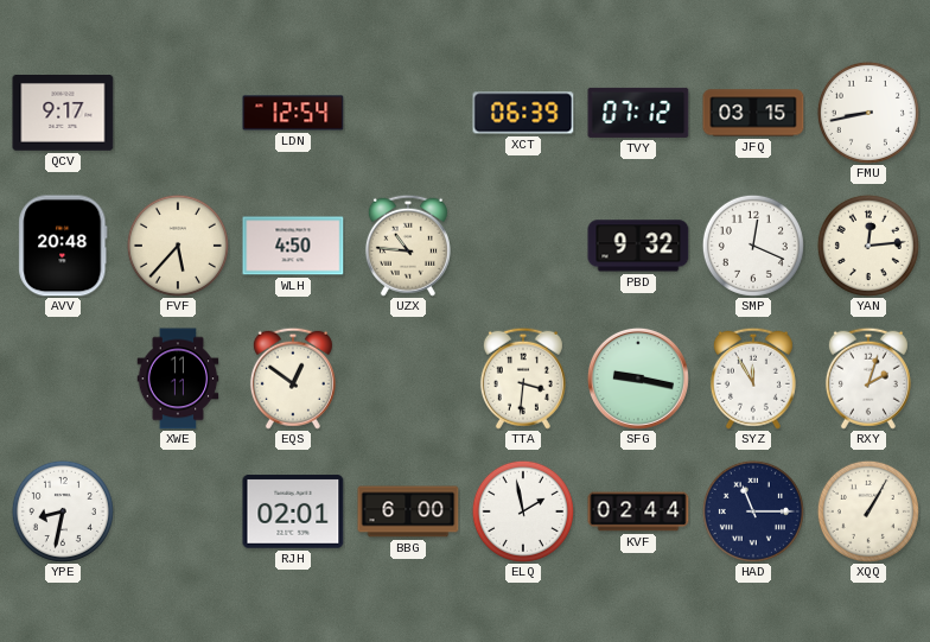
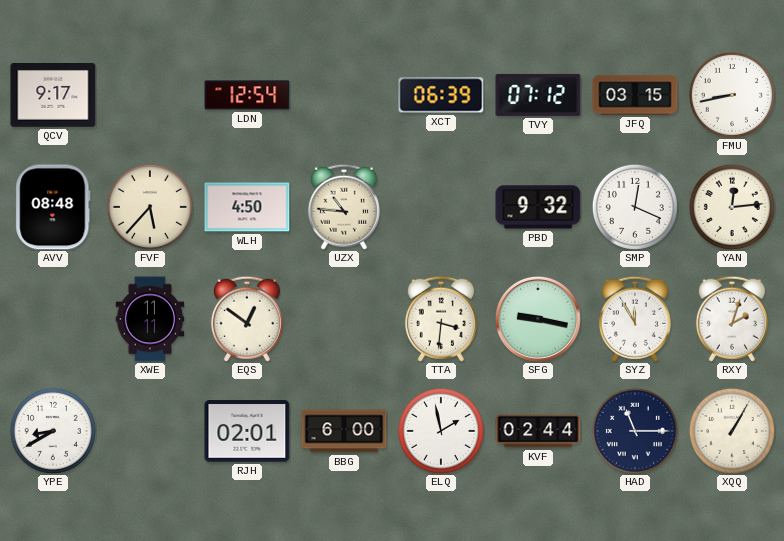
AVV: 20:48 -> 08:48
YPE: 8:32 -> 8:40
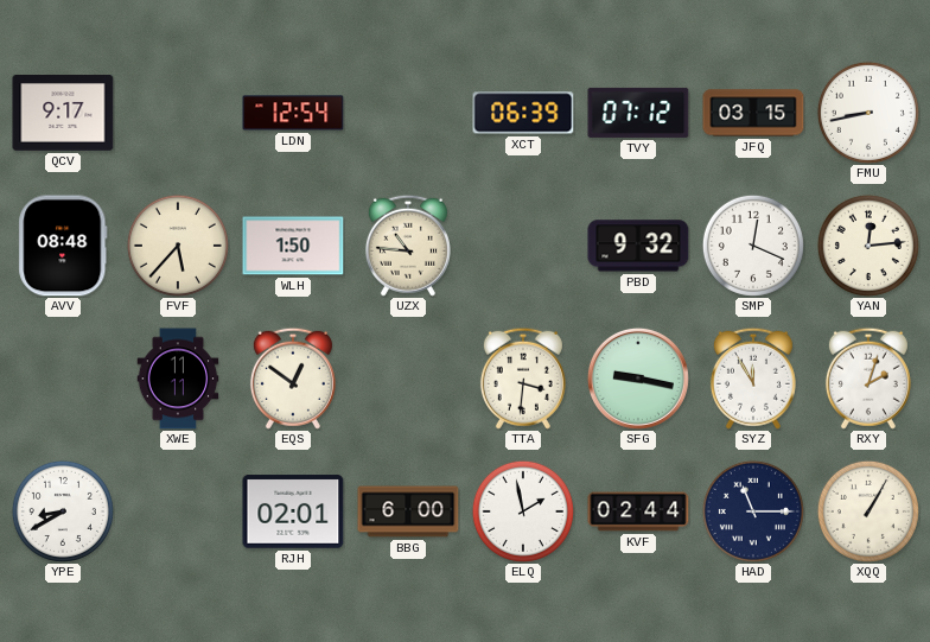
WLH: 4:50 -> 1:50
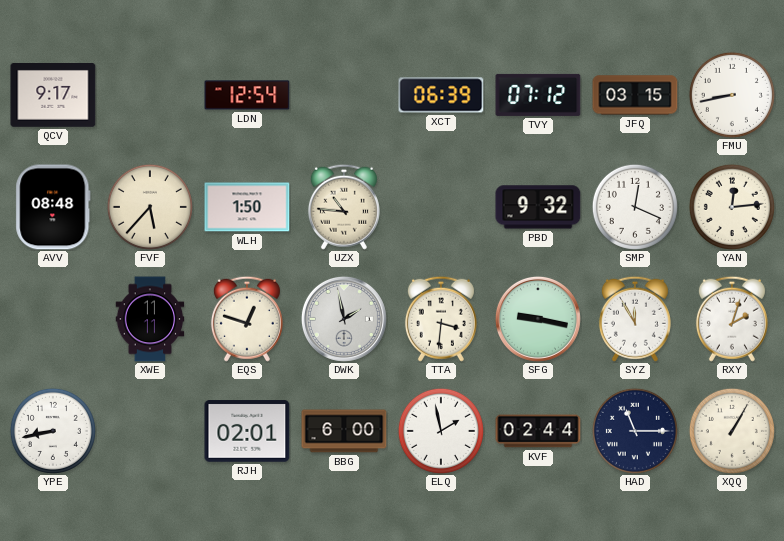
EQS: 12:51 -> 12:48
DWK: none -> 1:58
YPE: 8:40 -> 8:43
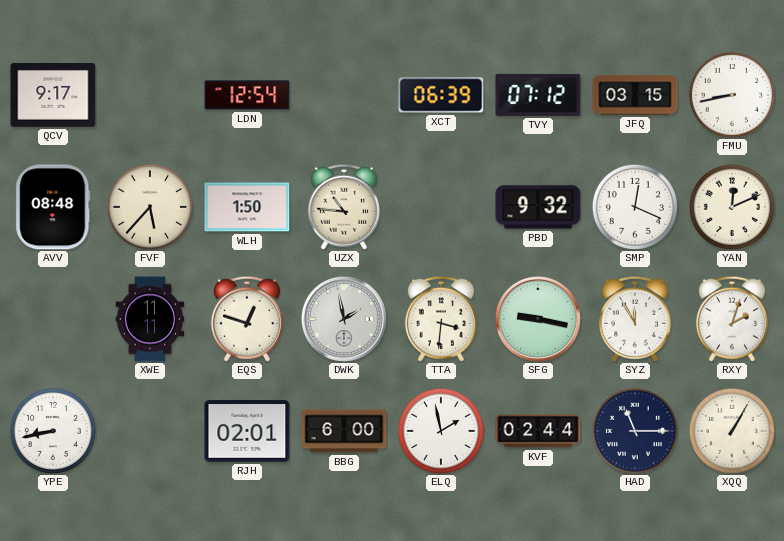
YAN: 12:14 -> 12:11
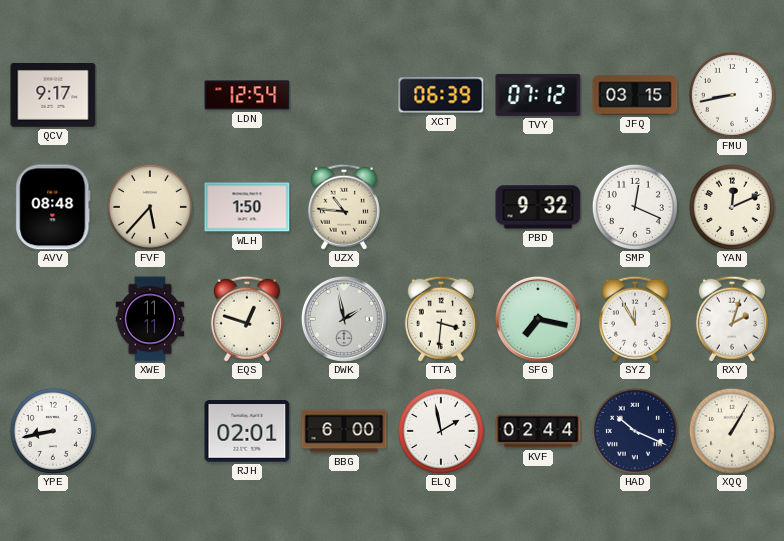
SFG: 9:17 -> 7:17
HAD: 11:15 -> 10:19
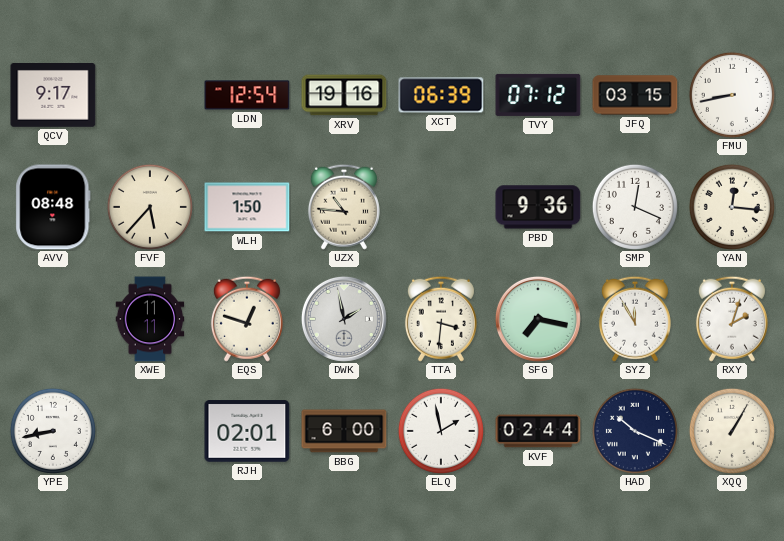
XRV: none -> 19:16
PBD: 9:32 -> 9:36
YAN: 12:11 -> 12:16
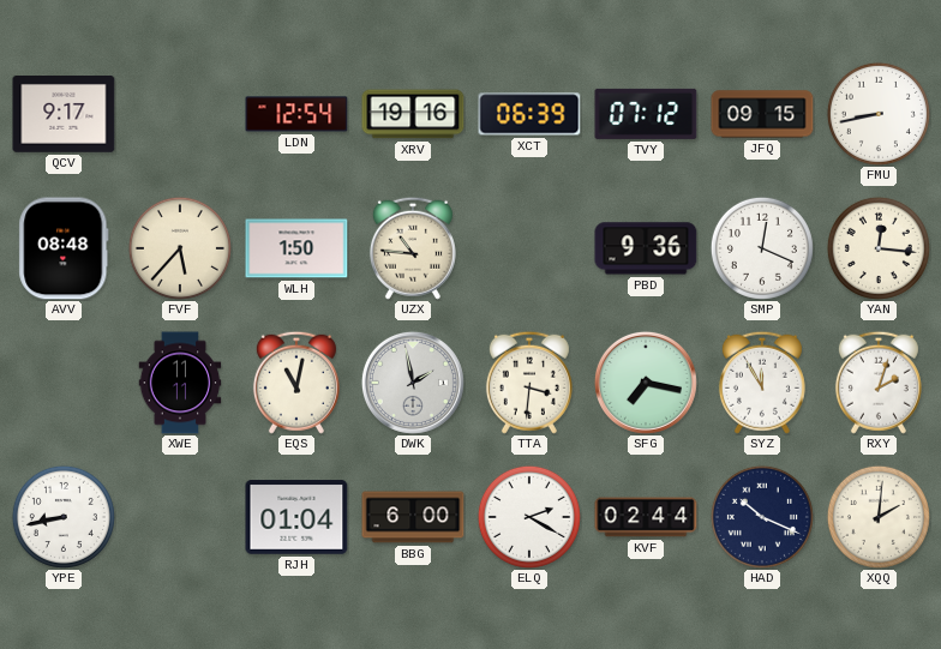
JFQ: 03:15 -> 09:15
EQS: 12:48 -> 11:02
RJH: 02:01 -> 01:04
ELQ: 1:58 -> 2:20
XQQ: 1:05 -> 2:01
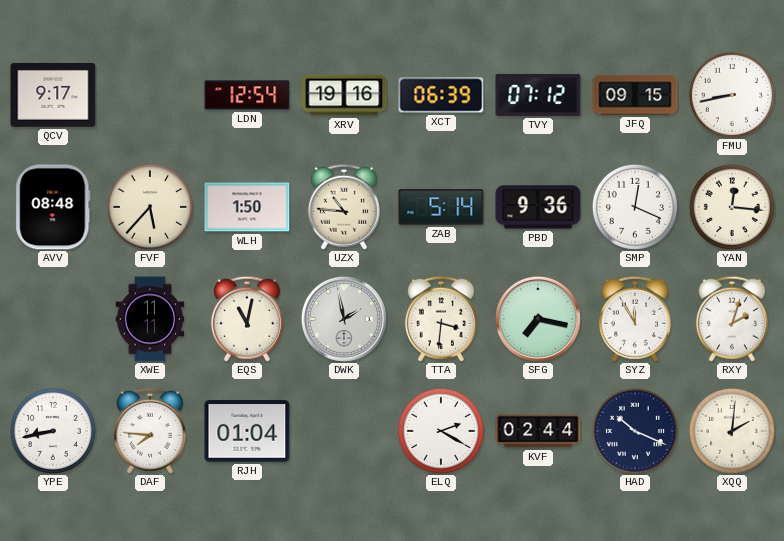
ZAB: none -> 5:14
DAF: none -> 7:46
BBG: 6:00 -> none
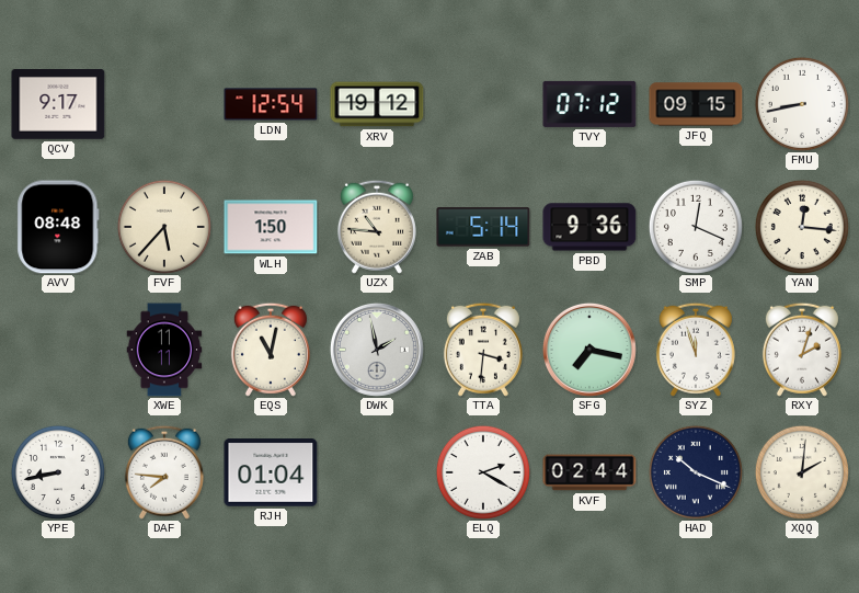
XRV: 19:16 -> 19:12
XCT: 06:39 -> none
SYZ: 11:55 -> 11:57
